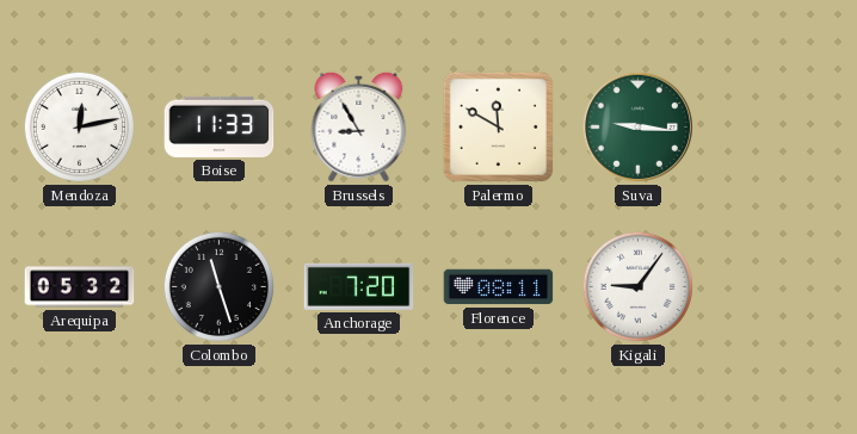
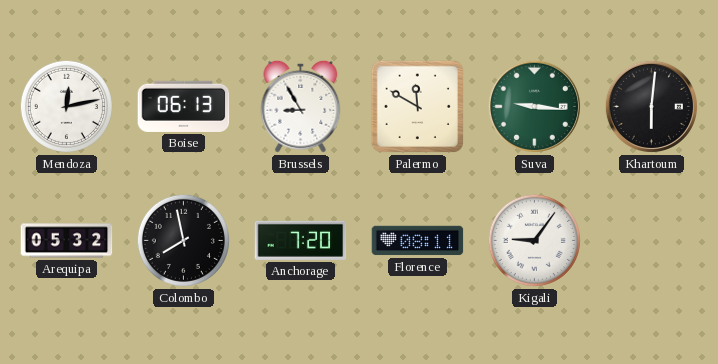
Boise: 11:33 -> 06:13
Khartoum: none -> 6:01
Colombo: 11:27 -> 7:58
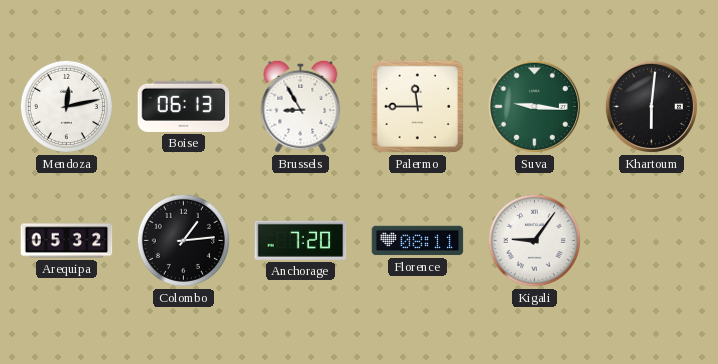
Palermo: 11:50 -> 11:45
Colombo: 7:58 -> 1:14
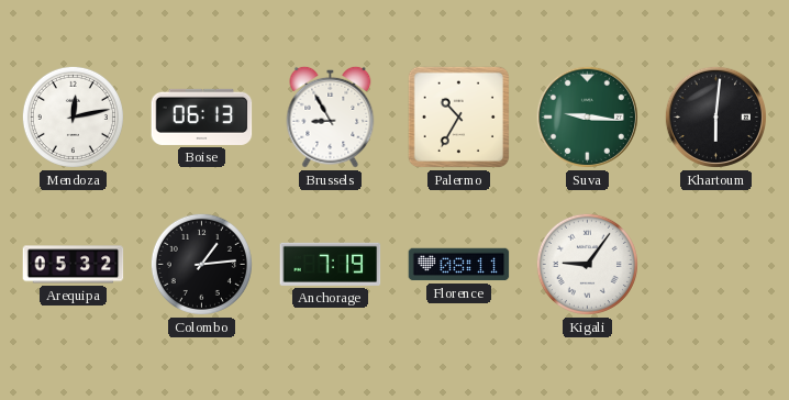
Palermo: 11:45 -> 10:35
Anchorage: 7:20 -> 7:19
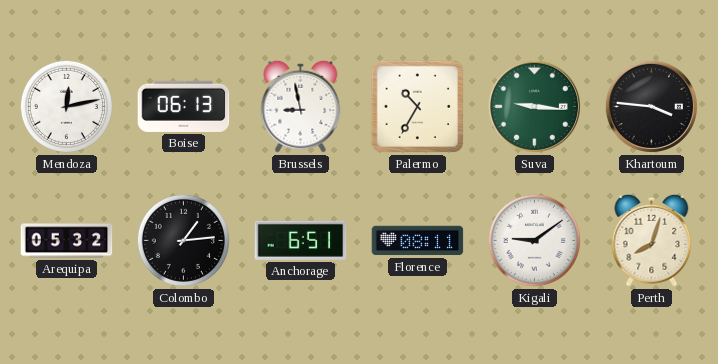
Brussels: 8:55 -> 8:58
Khartoum: 6:01 -> 3:46
Anchorage: 7:19 -> 6:51
Kigali: 9:06 -> 9:09
Perth: none -> 8:03
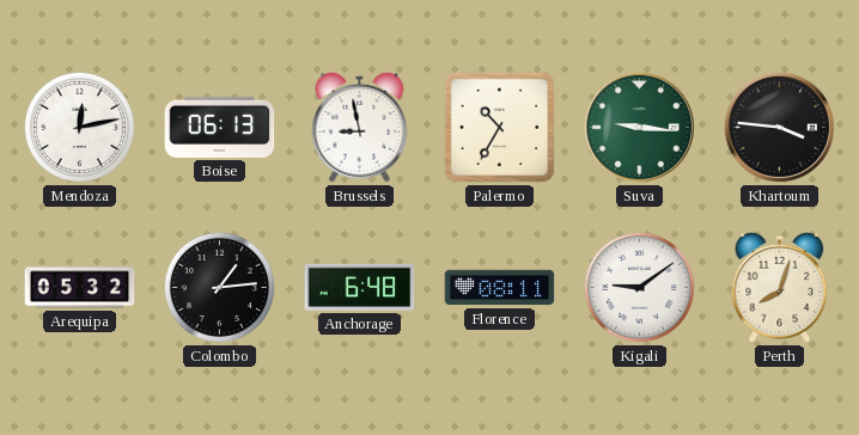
Anchorage: 6:51 -> 6:48
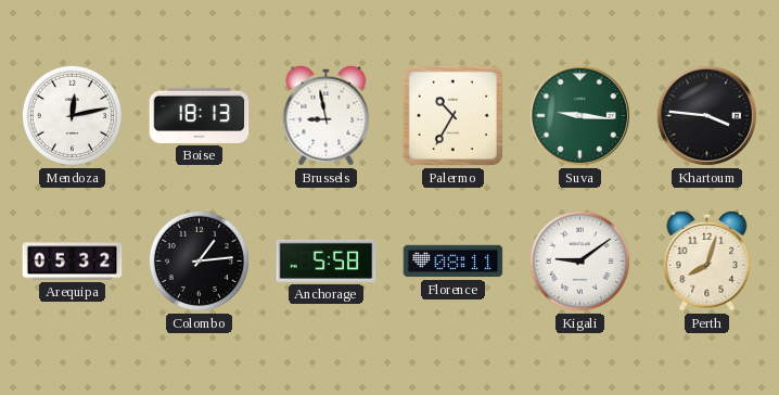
Boise: 06:13 -> 18:13
Anchorage: 6:48 -> 5:58
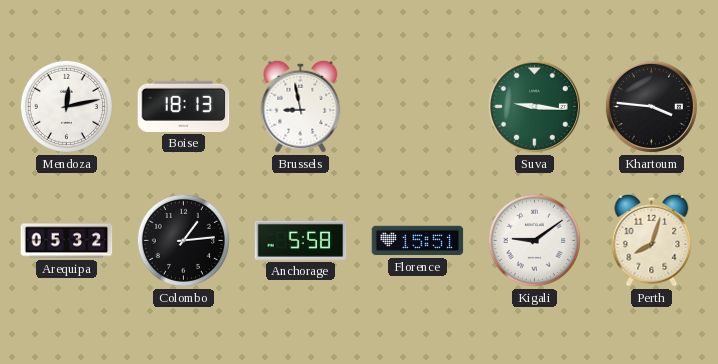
Palermo: 10:35 -> none
Florence: 08:11 -> 15:51
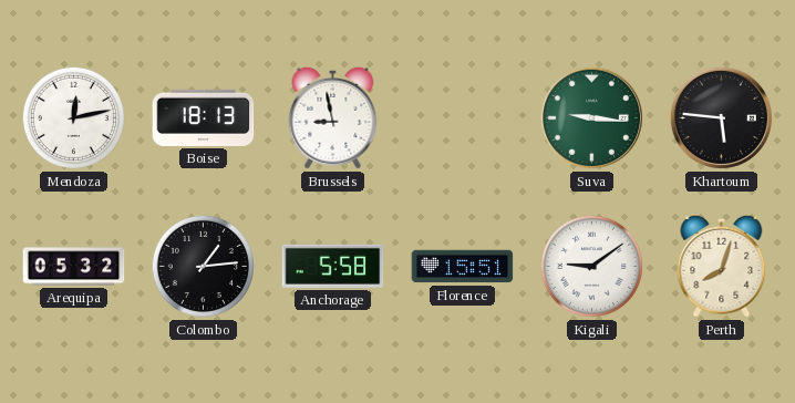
Khartoum: 3:46 -> 5:46
